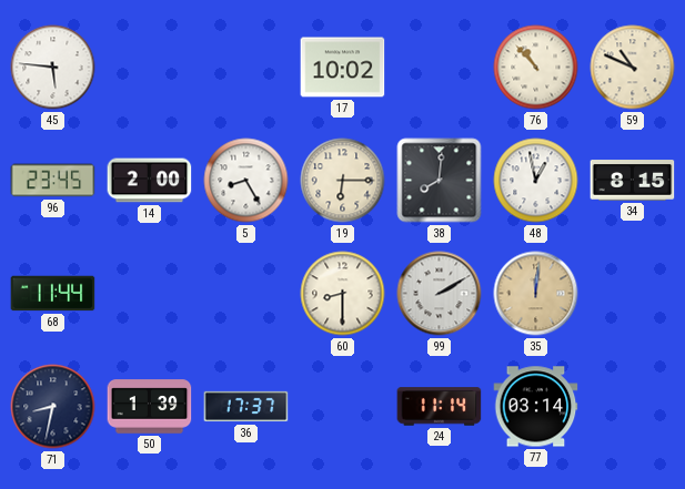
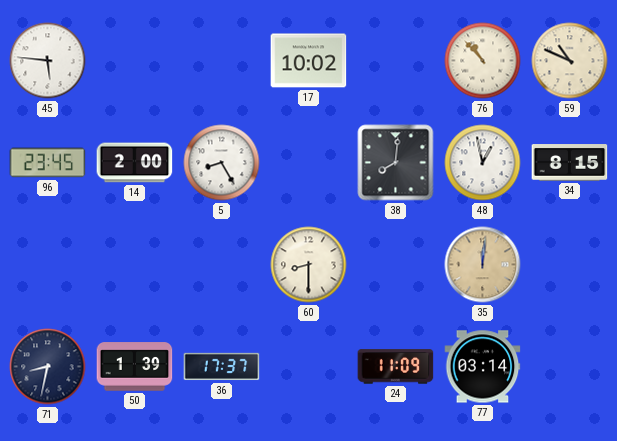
19: 6:15 -> none
68: 11:44 -> none
99: 2:10 -> none
24: 11:14 -> 11:09
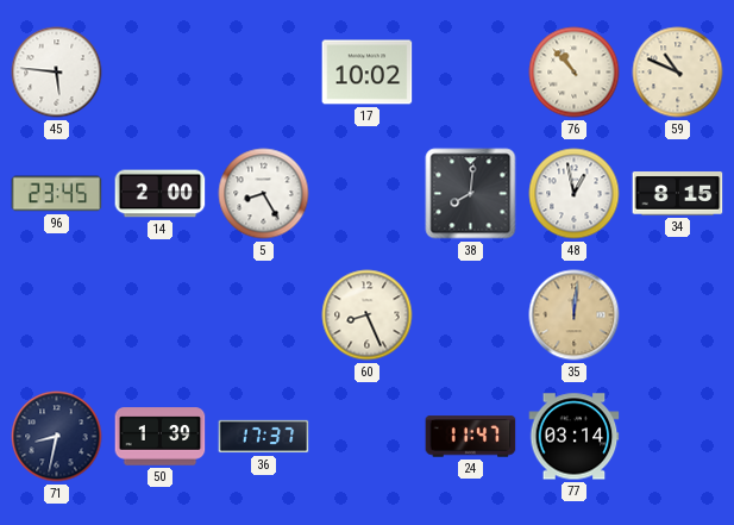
60: 8:30 -> 8:26
24: 11:09 -> 11:47
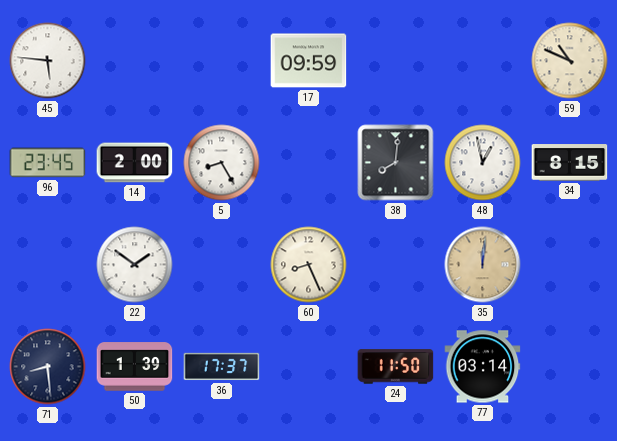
17: 10:02 -> 09:59
76: 10:53 -> none
22: none -> 1:51
71: 8:32 -> 8:29
24: 11:47 -> 11:50
